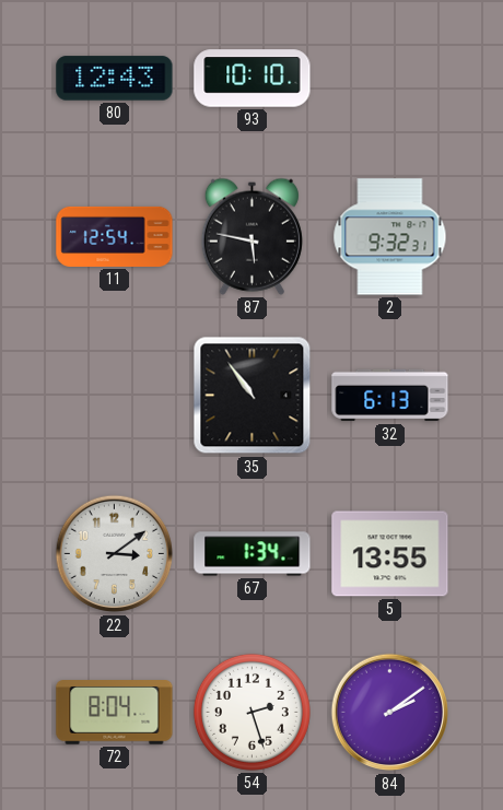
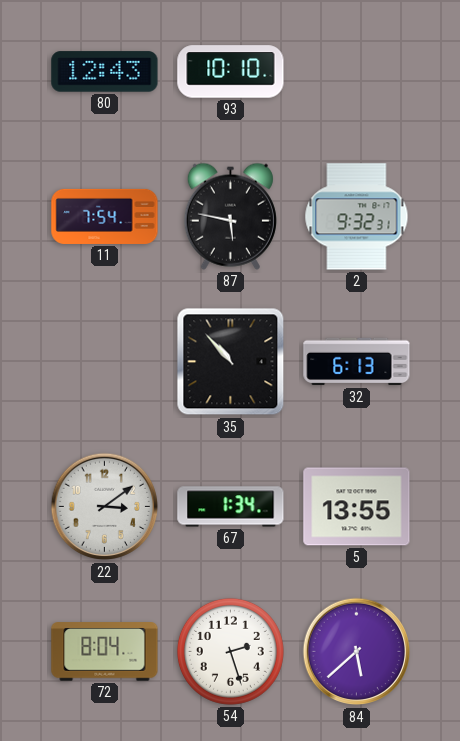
11: 12:54 -> 7:54
35: 10:54 -> 10:53
84: 2:09 -> 5:38
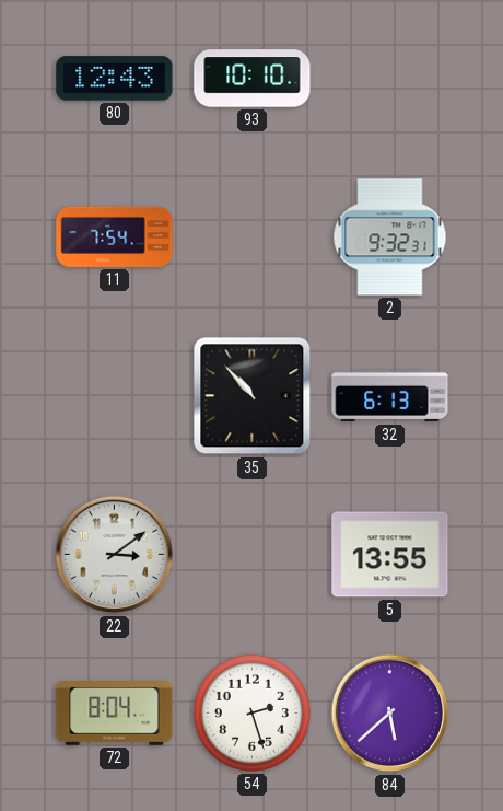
87: 5:47 -> none
67: 1:34 -> none
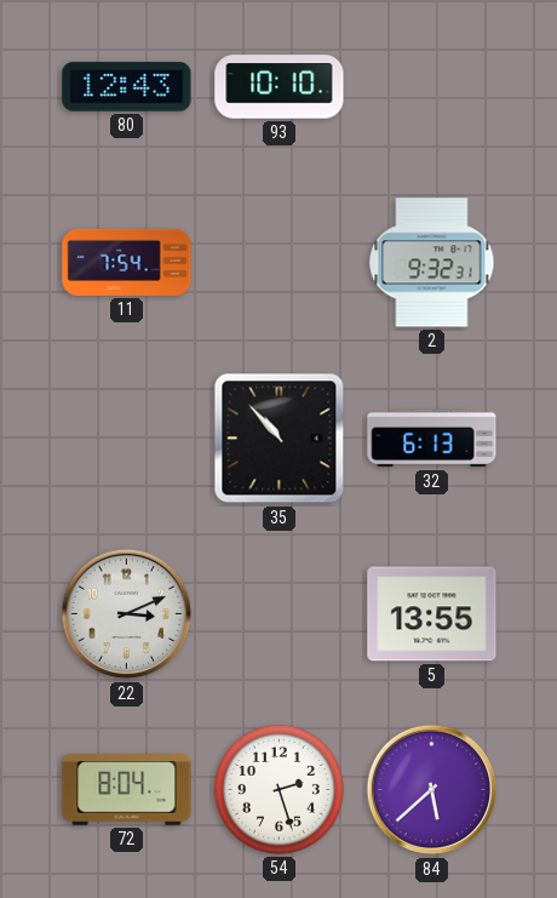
22: 3:09 -> 3:11
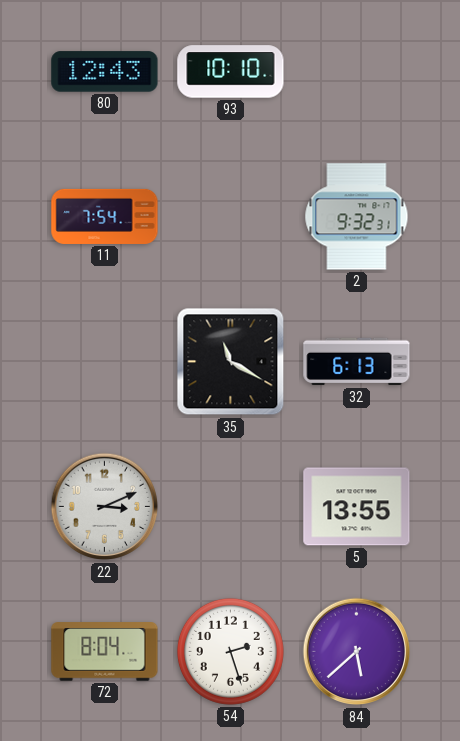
35: 10:53 -> 11:20
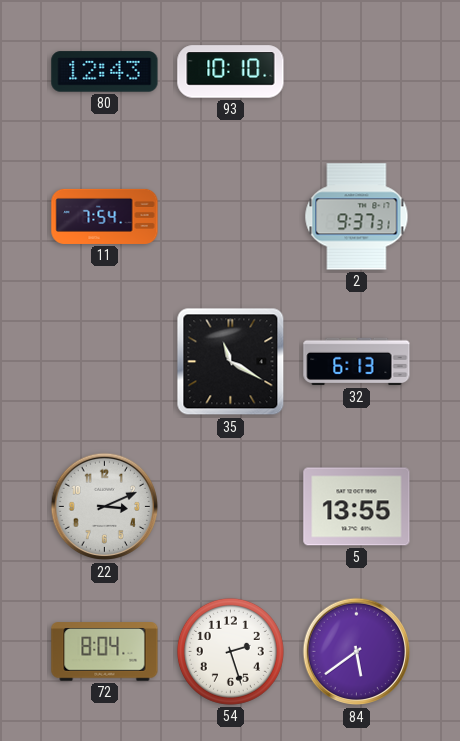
2: 9:32 -> 9:37
84: 5:38 -> 5:39
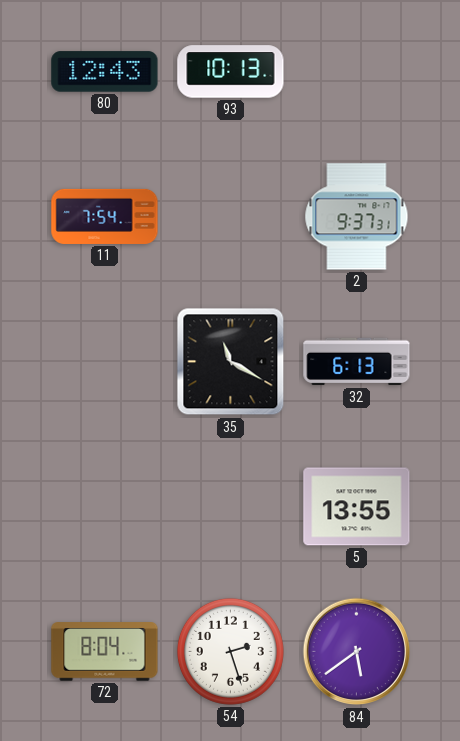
93: 10:10 -> 10:13
22: 3:11 -> none
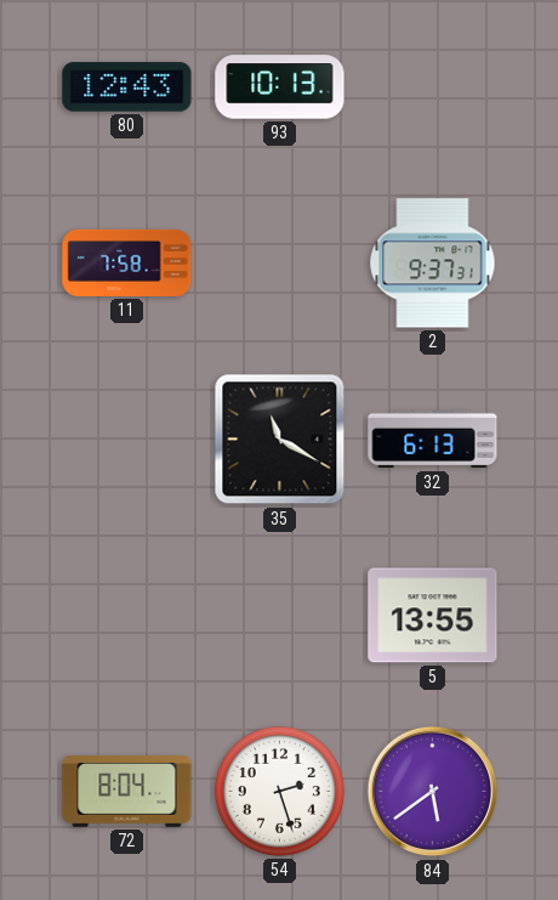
11: 7:54 -> 7:58
